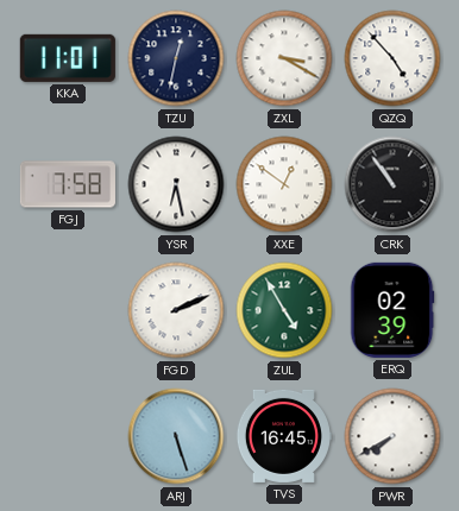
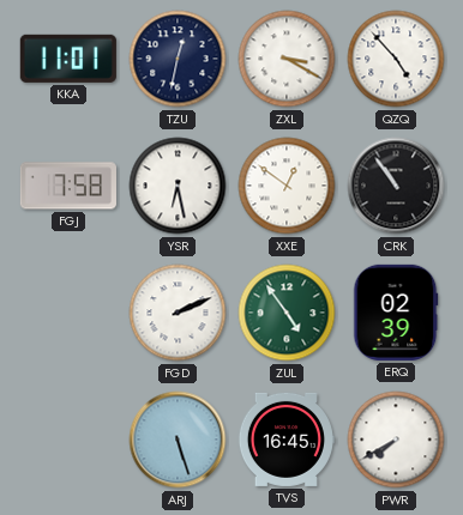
ZUL: 4:55 -> 4:54
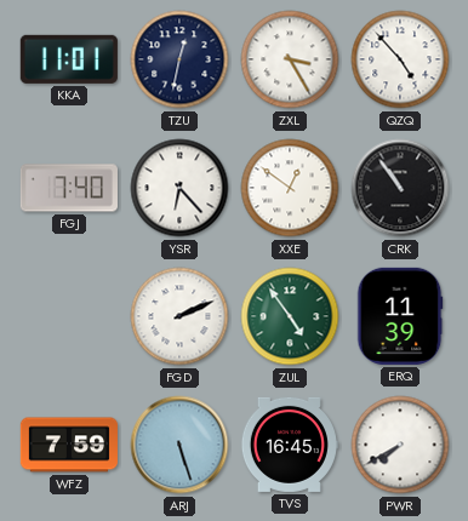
ZXL: 3:20 -> 3:25
FGJ: 7:58 -> 7:40
YSR: 6:28 -> 6:23
ERQ: 02:39 -> 11:39
WFZ: none -> 7:59
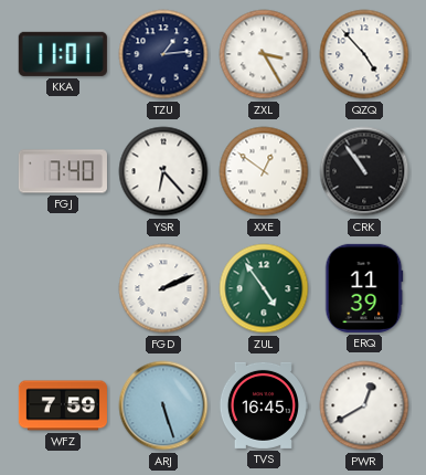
TZU: 12:32 -> 1:14
PWR: 7:40 -> 12:40
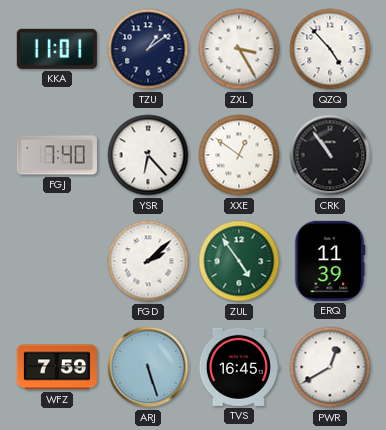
TZU: 1:14 -> 1:09
FGD: 2:11 -> 2:08
